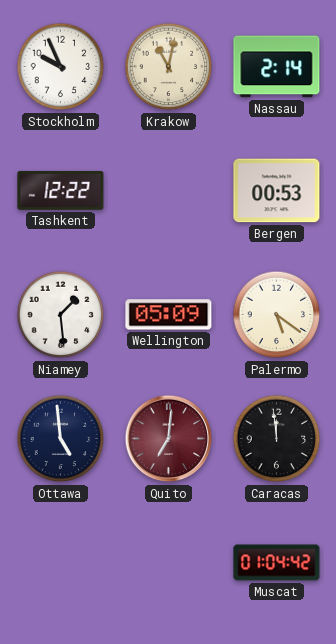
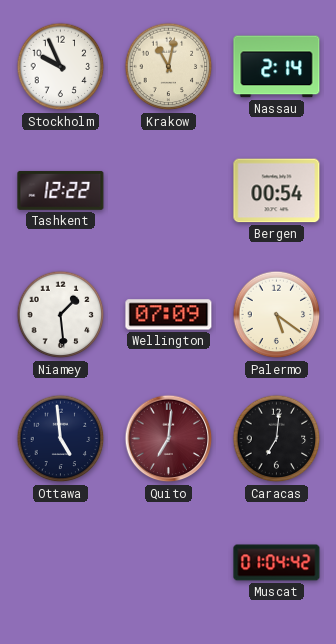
Bergen: 00:53 -> 00:54
Wellington: 05:09 -> 07:09
Caracas: 11:59 -> 7:01
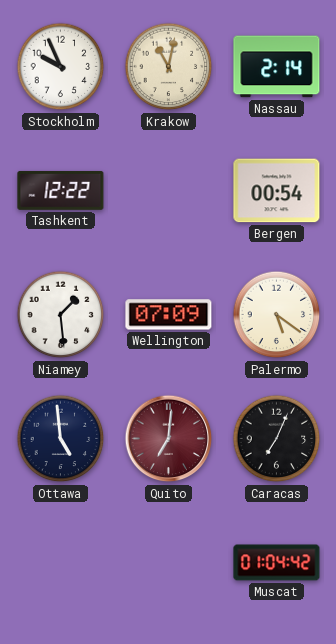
Caracas: 7:01 -> 7:04
